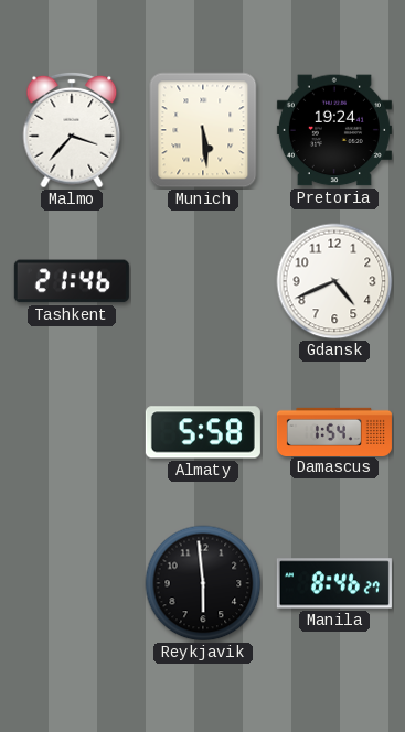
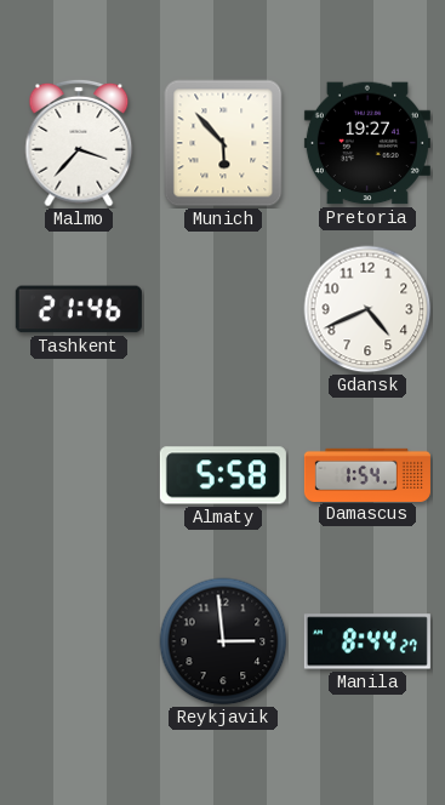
Munich: 5:29 -> 5:53
Pretoria: 19:24 -> 19:27
Reykjavik: 5:59 -> 2:59
Manila: 8:46 -> 8:44
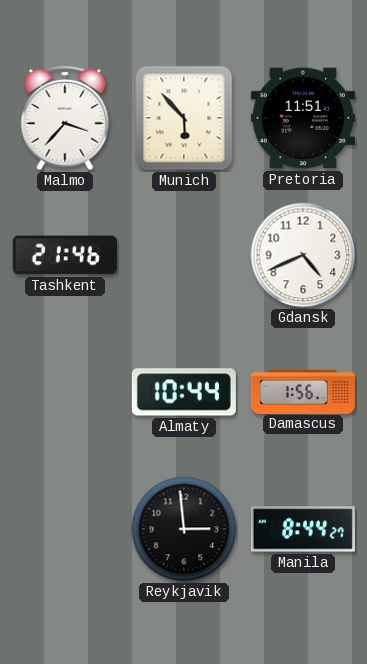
Pretoria: 19:27 -> 11:51
Almaty: 5:58 -> 10:44
Damascus: 1:54 -> 1:56
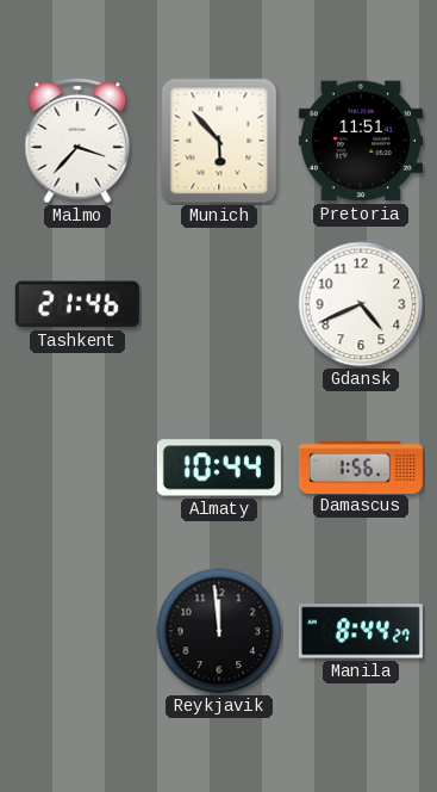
Reykjavik: 2:59 -> 11:59
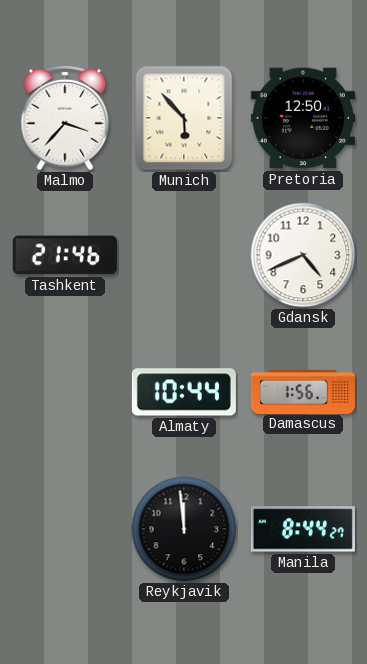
Pretoria: 11:51 -> 12:50
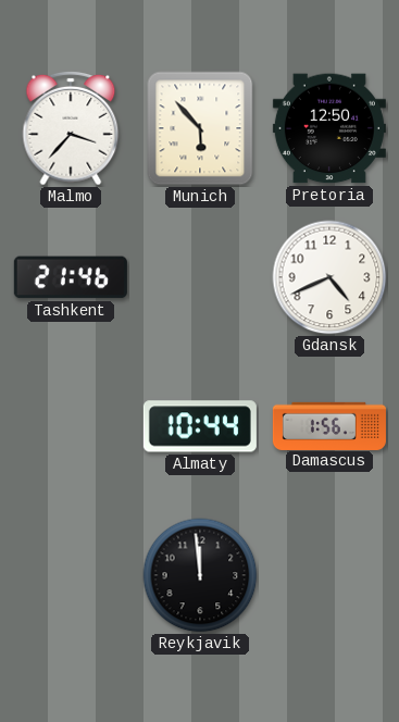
Manila: 8:44 -> none
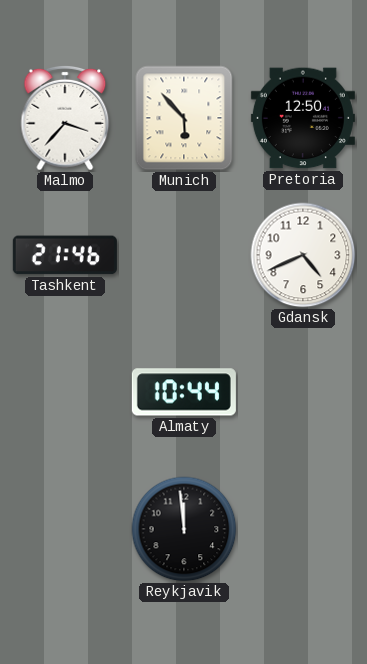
Damascus: 1:56 -> none
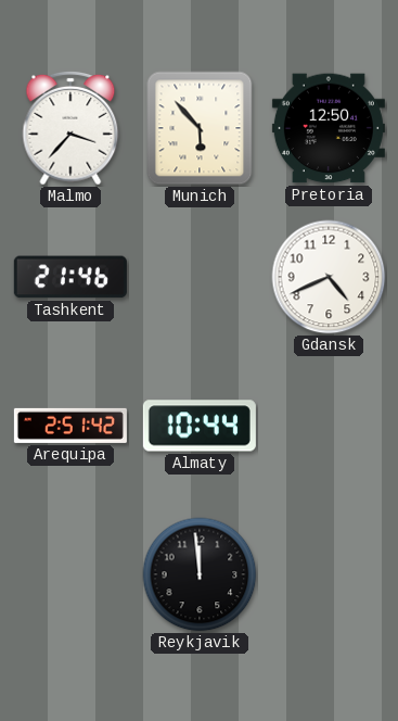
Arequipa: none -> 2:51
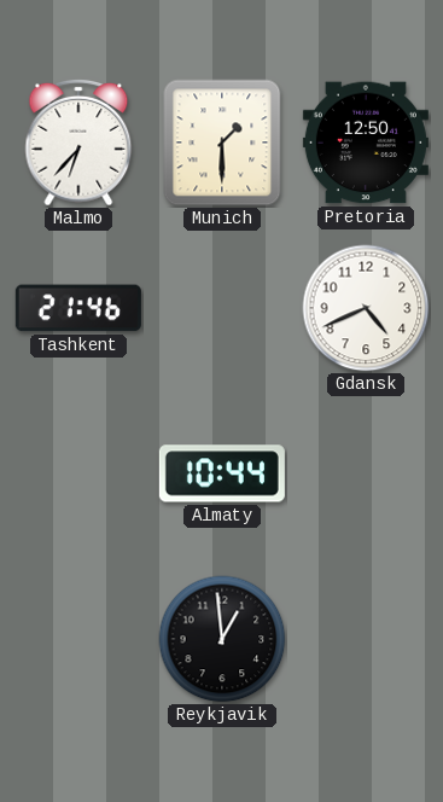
Malmo: 3:37 -> 6:37
Munich: 5:53 -> 1:30
Arequipa: 2:51 -> none
Reykjavik: 11:59 -> 12:59
